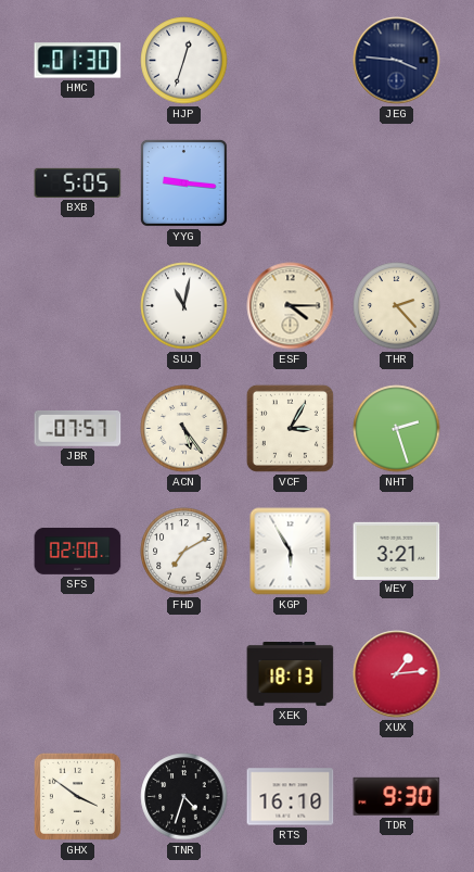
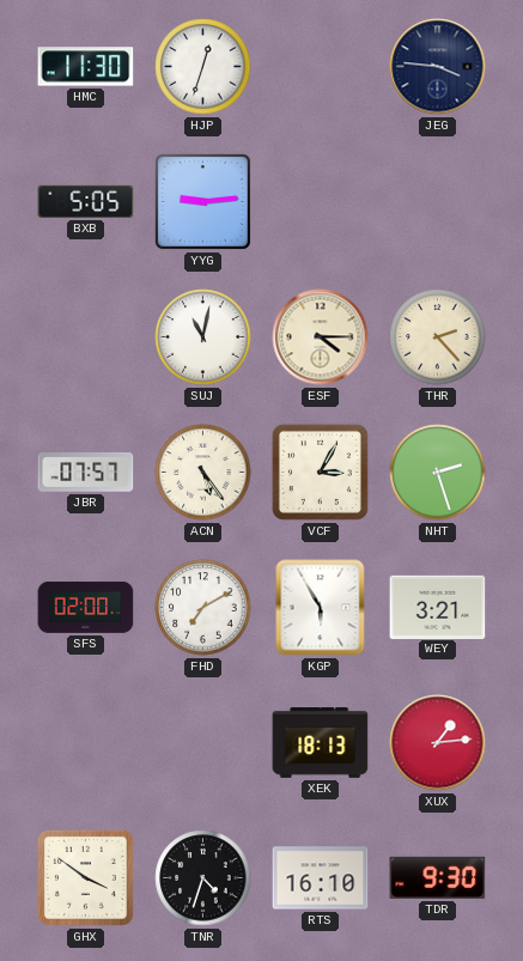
HMC: 01:30 -> 11:30
YYG: 9:16 -> 9:14
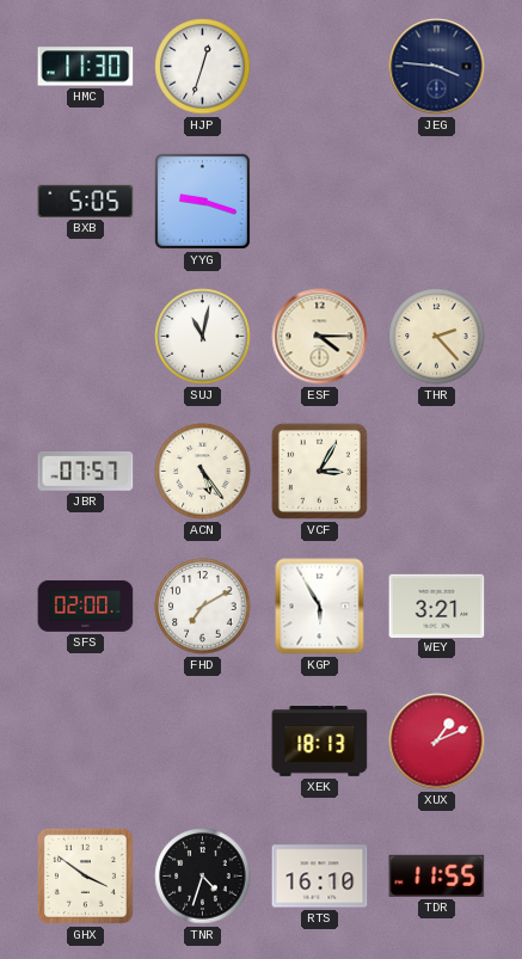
YYG: 9:14 -> 9:18
NHT: 2:27 -> none
XUX: 1:14 -> 1:11
TDR: 9:30 -> 11:55
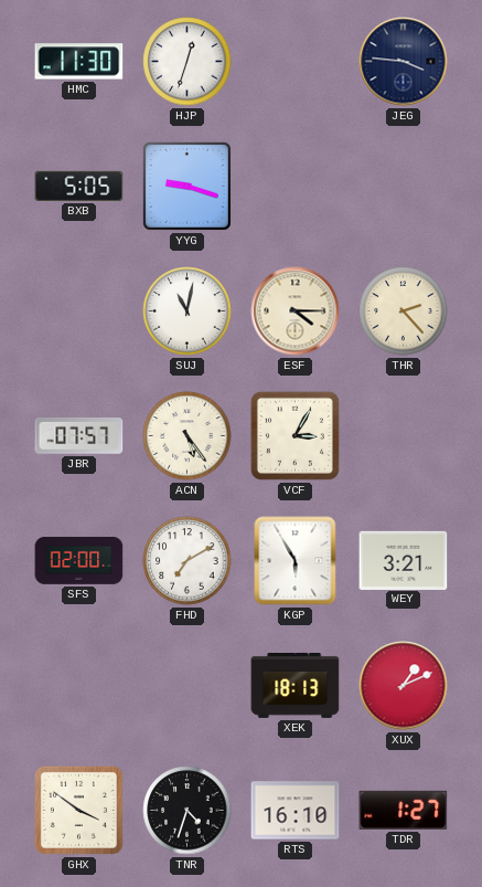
TDR: 11:55 -> 1:27
